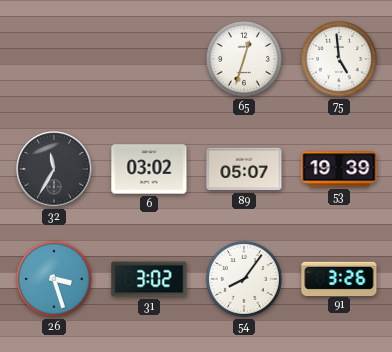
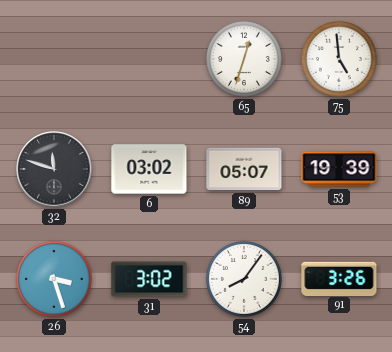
32: 11:35 -> 11:48
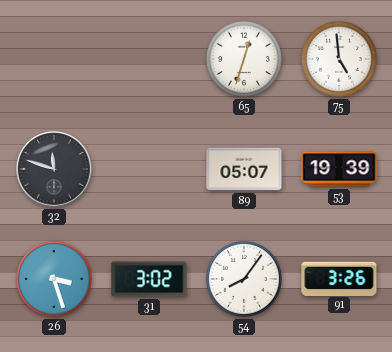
6: 03:02 -> none
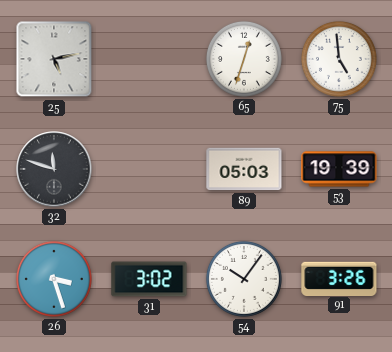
25: none -> 5:13
89: 05:07 -> 05:03
54: 8:06 -> 10:06
